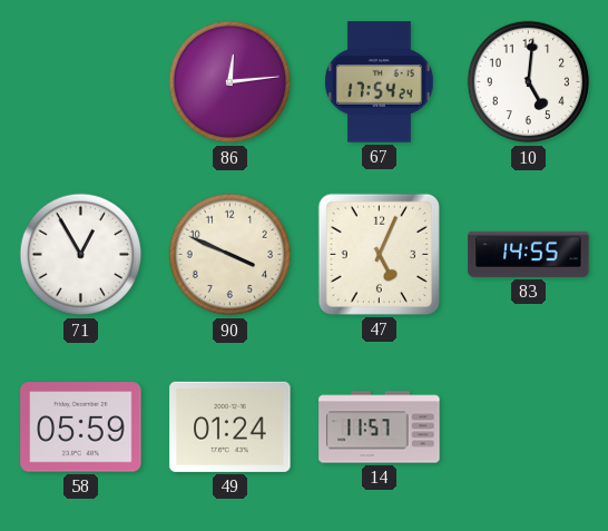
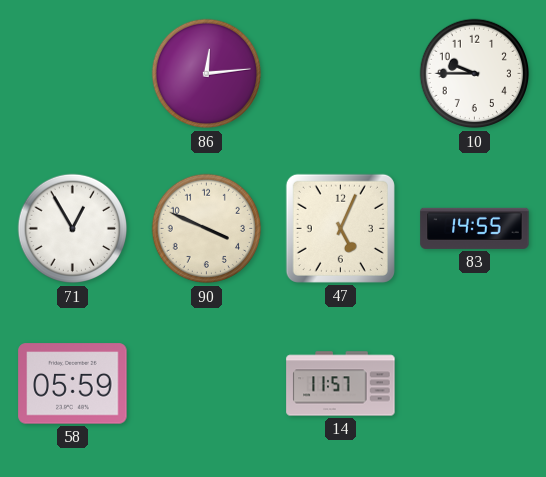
67: 17:54 -> none
10: 5:01 -> 9:45
49: 01:24 -> none
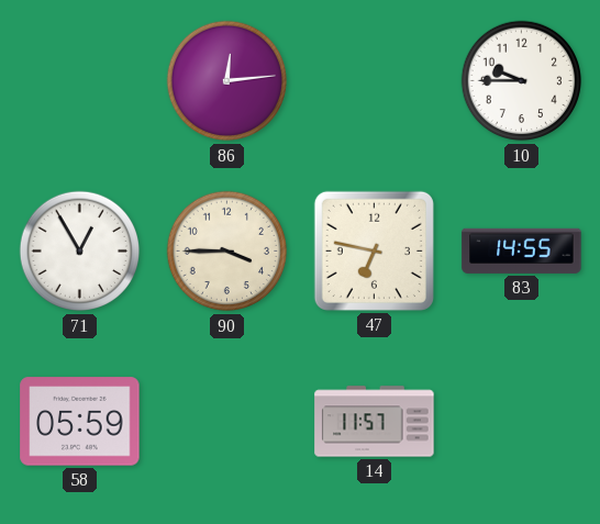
90: 3:49 -> 3:45
47: 5:04 -> 6:47
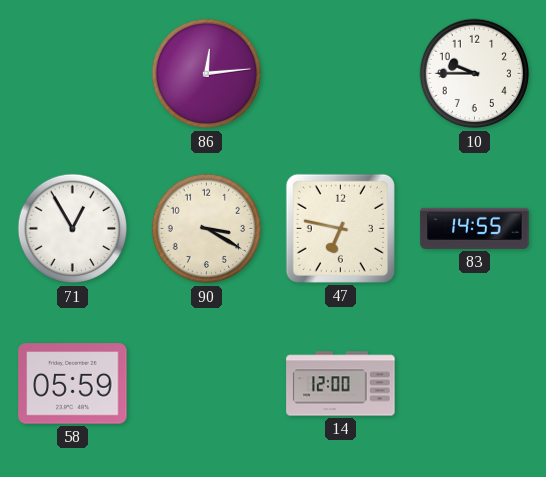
90: 3:45 -> 3:20
14: 11:57 -> 12:00
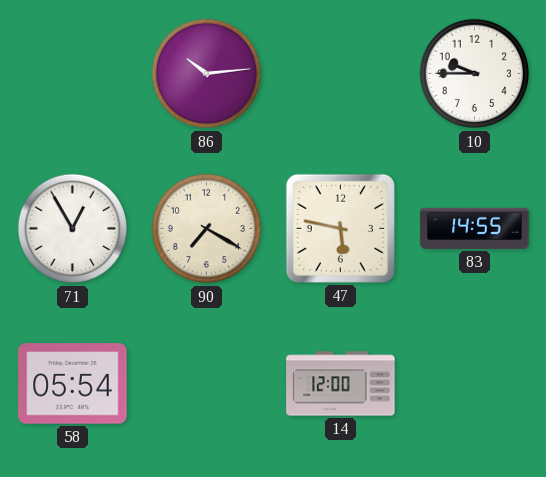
86: 12:14 -> 10:14
90: 3:20 -> 7:20
47: 6:47 -> 5:47
58: 05:59 -> 05:54
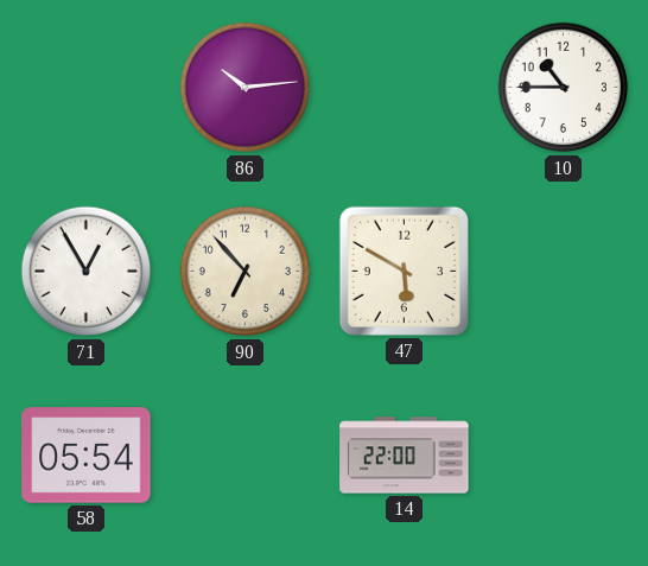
10: 9:45 -> 10:45
90: 7:20 -> 6:53
47: 5:47 -> 5:50
83: 14:55 -> none
14: 12:00 -> 22:00
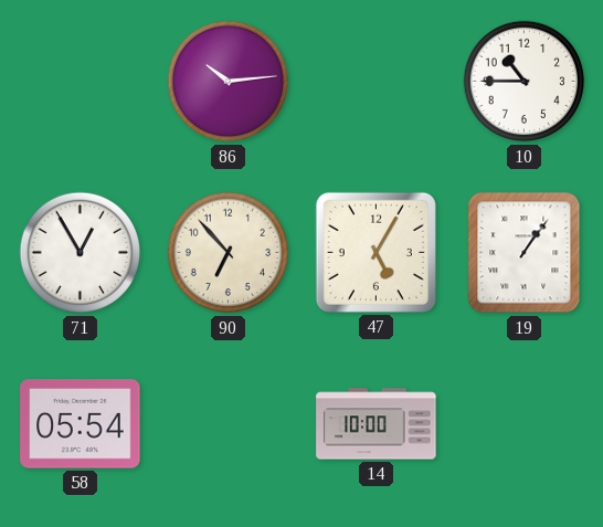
47: 5:50 -> 5:05
19: none -> 1:06
14: 22:00 -> 10:00
